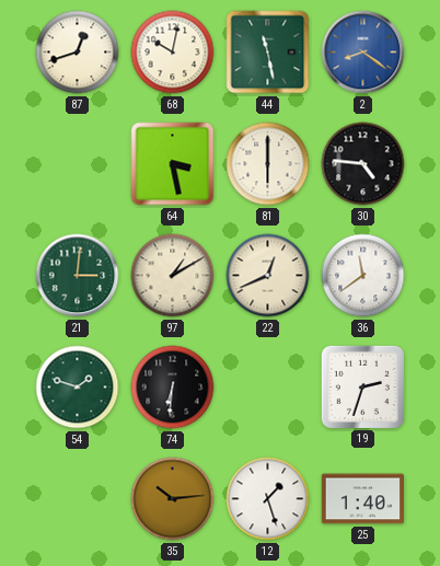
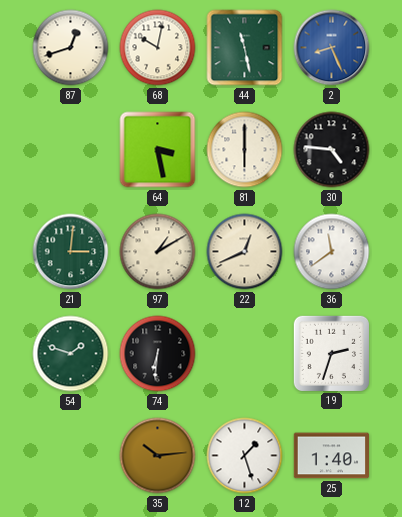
2: 8:21 -> 8:26
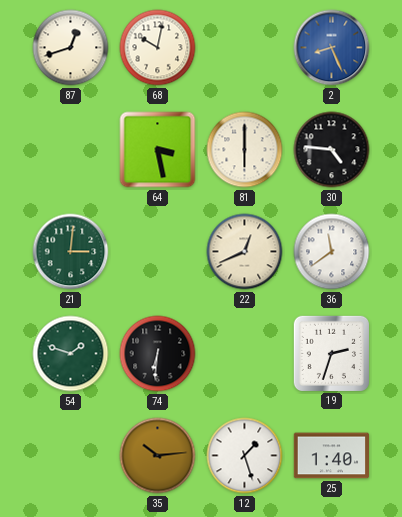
44: 11:28 -> none
97: 1:10 -> none
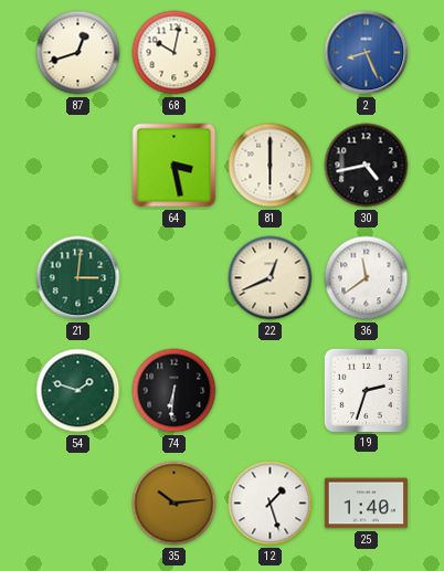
30: 4:46 -> 4:43
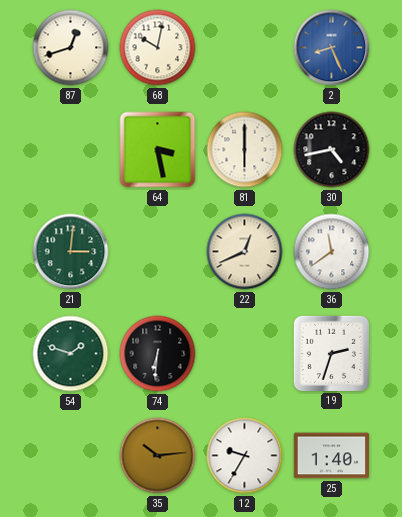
12: 1:27 -> 9:35
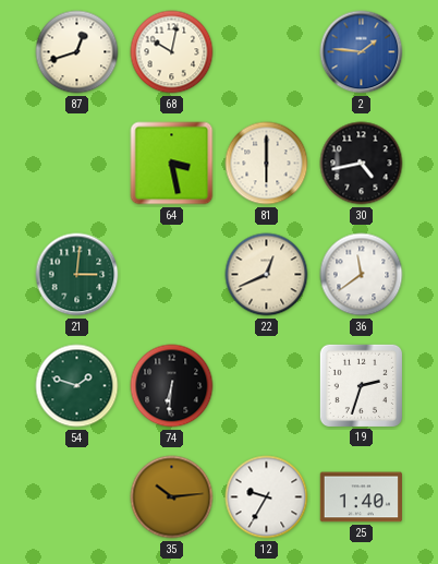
2: 8:26 -> 1:46
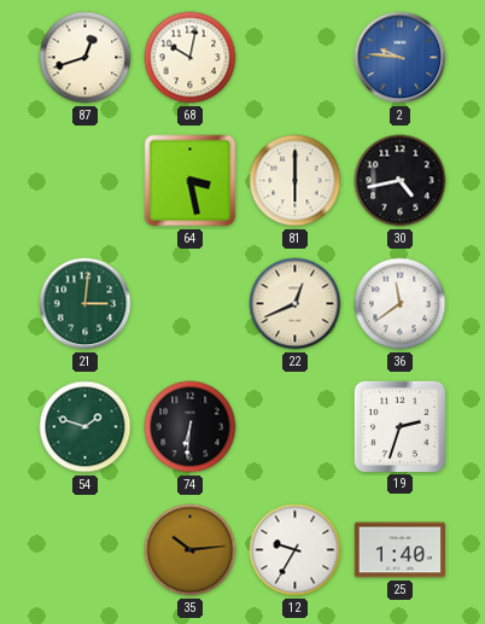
2: 1:46 -> 9:46
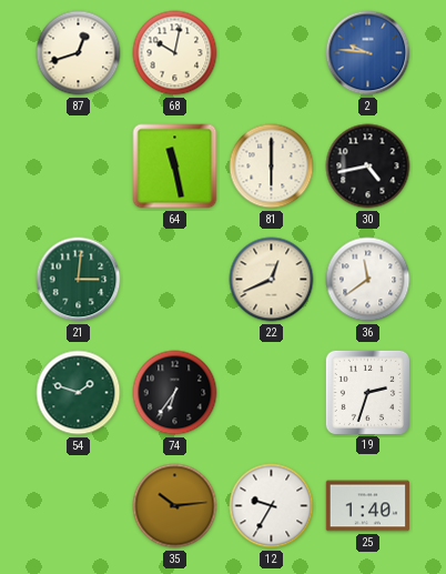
64: 3:28 -> 11:28
74: 6:31 -> 6:36
